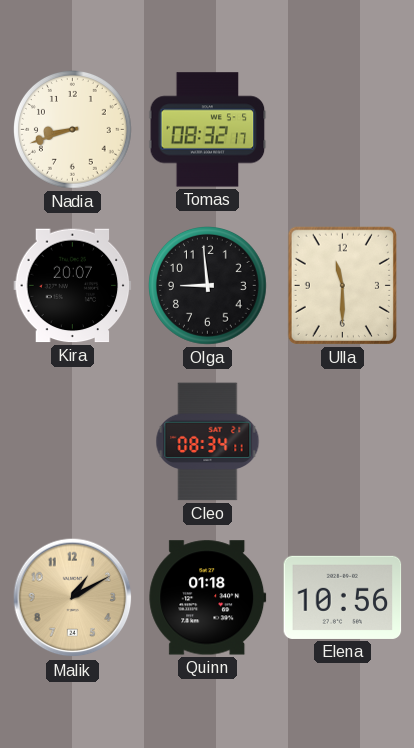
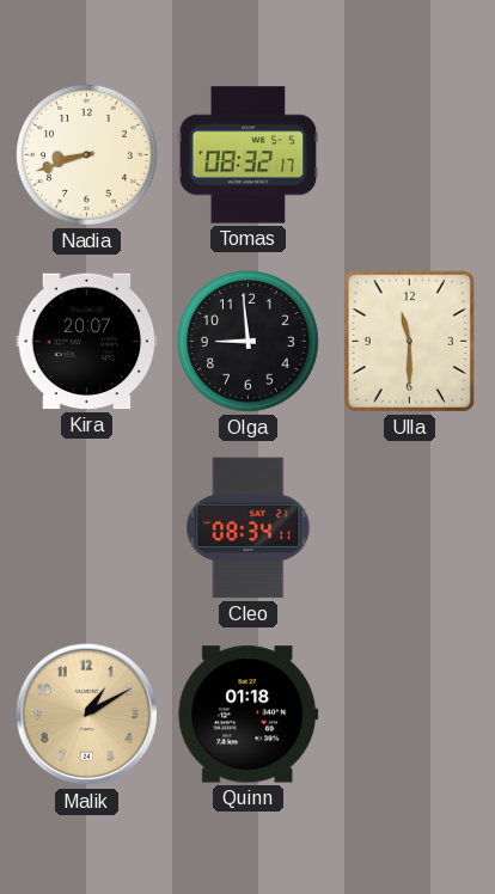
Elena: 10:56 -> none
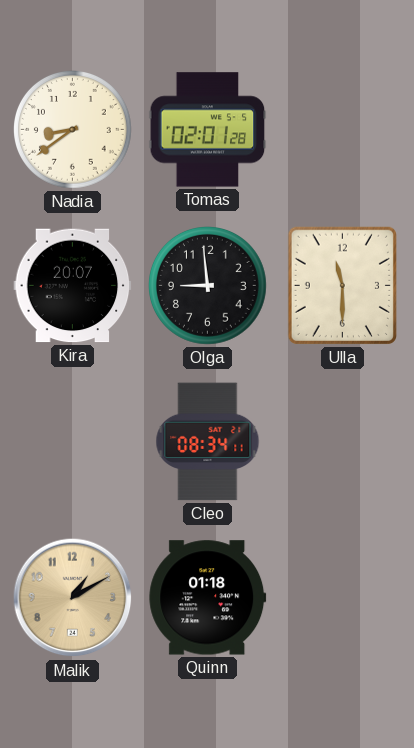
Nadia: 8:42 -> 8:39
Tomas: 08:32 -> 02:01
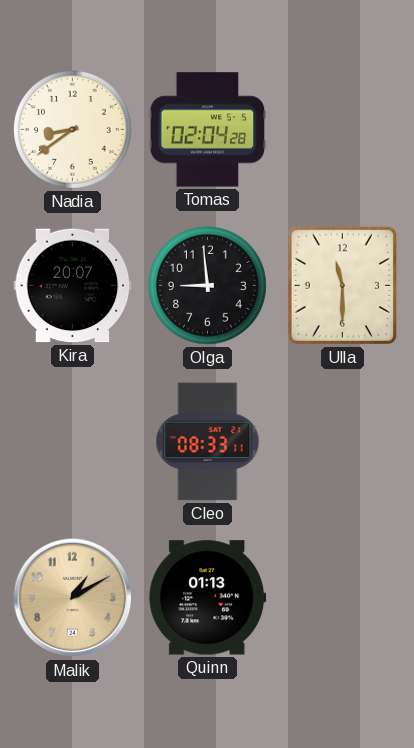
Tomas: 02:01 -> 02:04
Cleo: 08:34 -> 08:33
Quinn: 01:18 -> 01:13
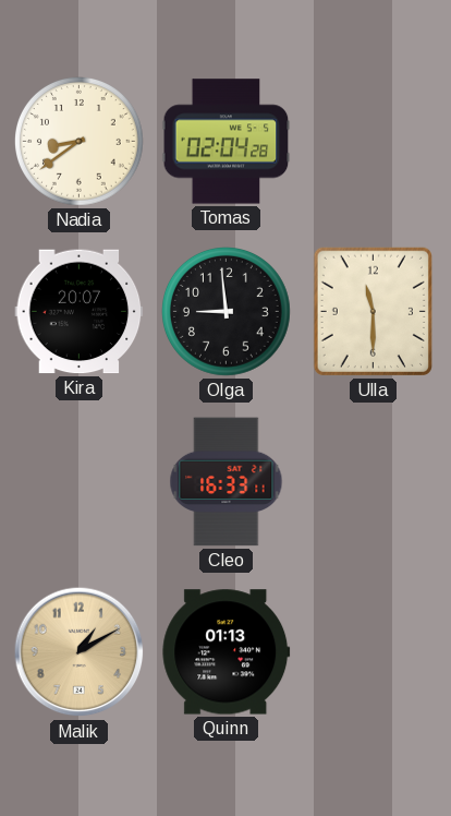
Cleo: 08:33 -> 16:33
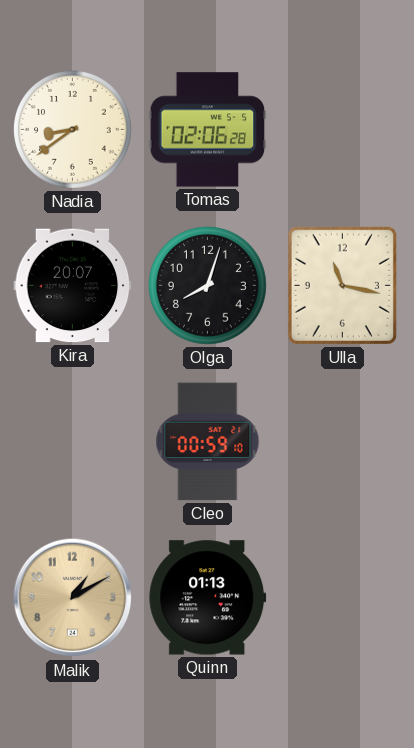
Tomas: 02:04 -> 02:06
Olga: 8:59 -> 8:03
Ulla: 11:30 -> 11:17
Cleo: 16:33 -> 00:59
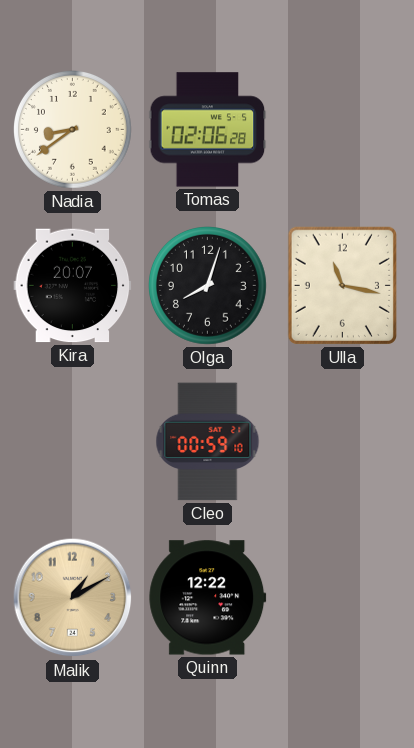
Quinn: 01:13 -> 12:22
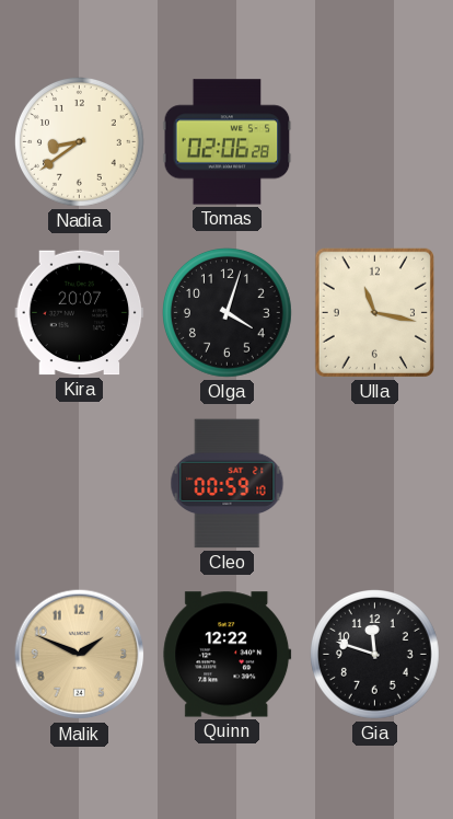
Olga: 8:03 -> 4:03
Malik: 1:10 -> 1:49
Gia: none -> 11:48
